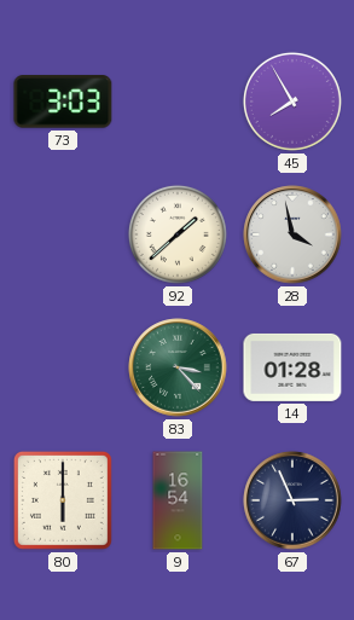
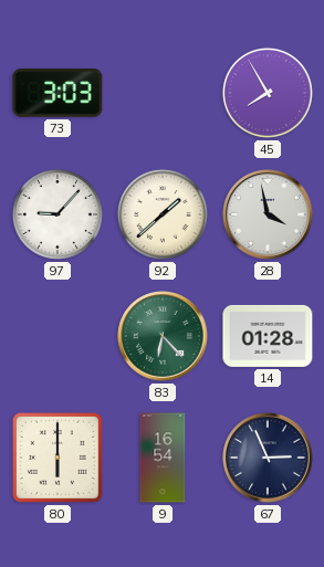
97: none -> 9:07
83: 3:23 -> 6:23
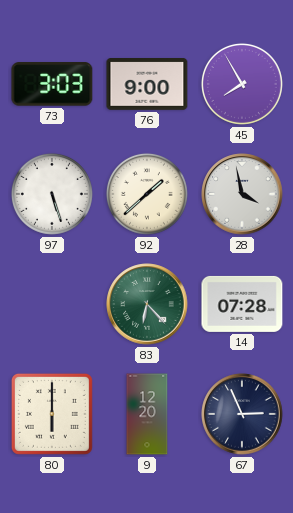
76: none -> 9:00
97: 9:07 -> 5:27
14: 01:28 -> 07:28
9: 16:54 -> 12:20
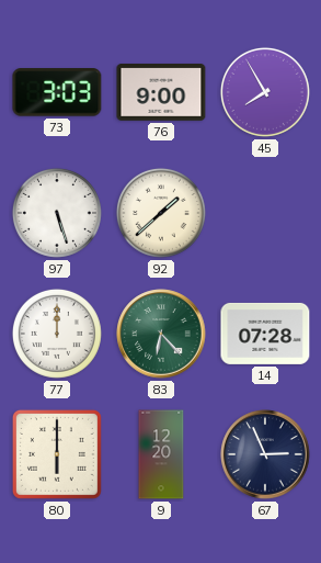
28: 3:58 -> none
77: none -> 12:00
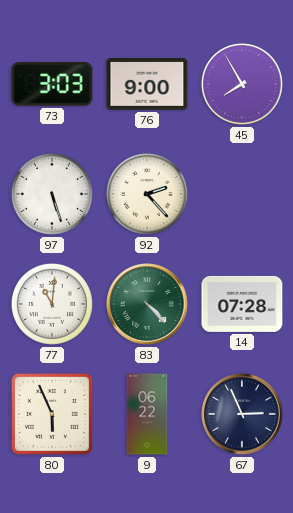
92: 1:38 -> 2:23
77: 12:00 -> 11:01
83: 6:23 -> 4:23
80: 6:00 -> 5:56
9: 12:20 -> 06:22
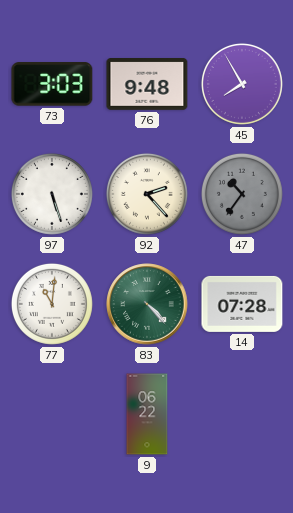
76: 9:00 -> 9:48
47: none -> 10:36
80: 5:56 -> none
67: 2:56 -> none
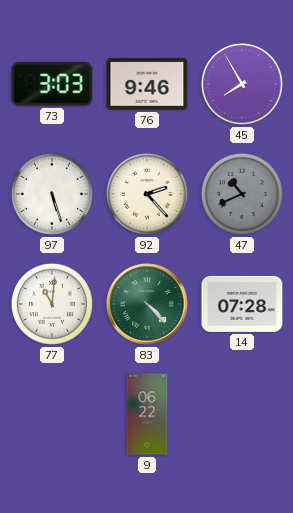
76: 9:48 -> 9:46
47: 10:36 -> 10:41
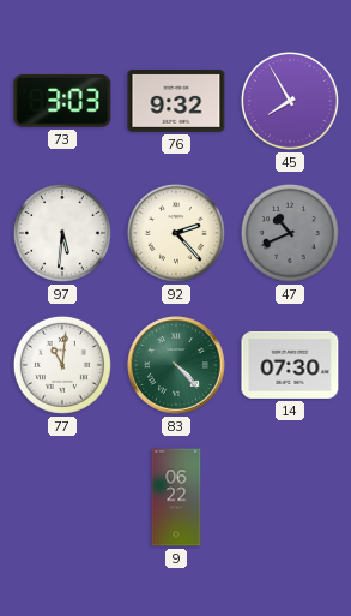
76: 9:46 -> 9:32
97: 5:27 -> 5:31
14: 07:28 -> 07:30
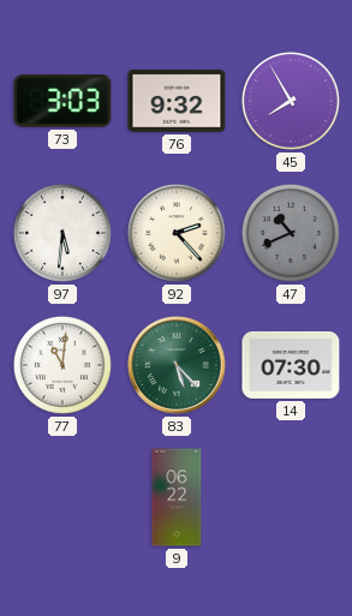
83: 4:23 -> 5:23
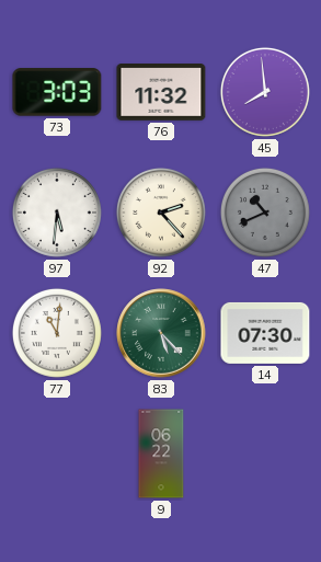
76: 9:32 -> 11:32
45: 7:55 -> 7:59
